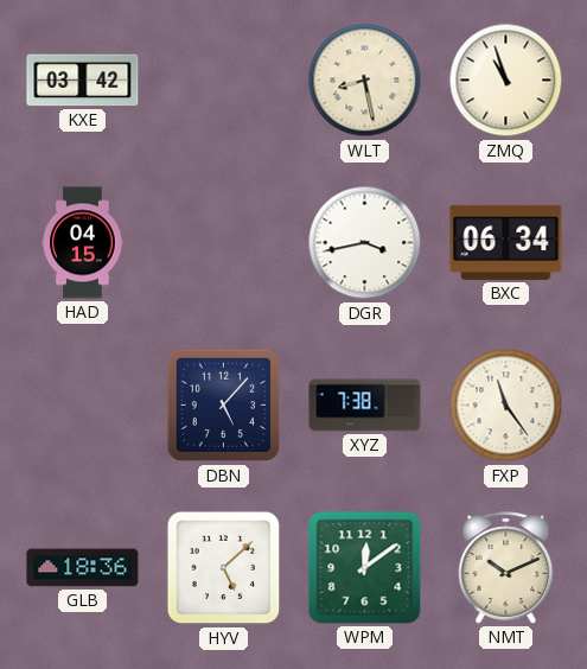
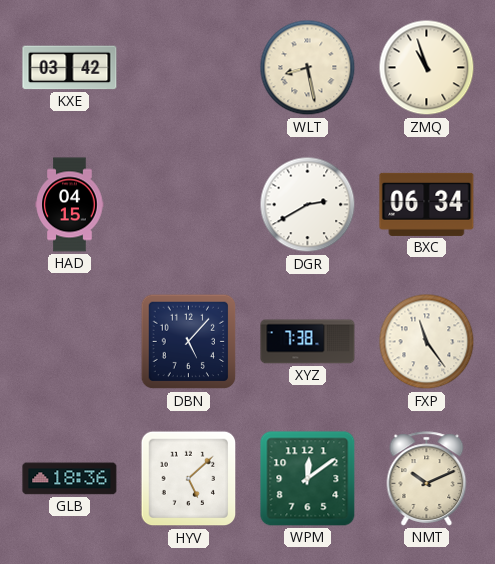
DGR: 3:43 -> 2:40
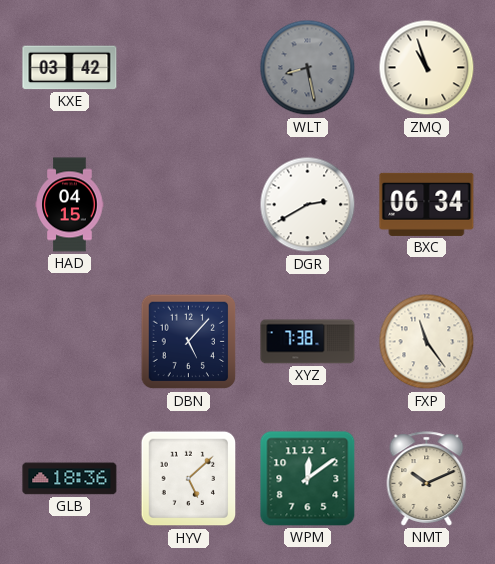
WLT dial: cream -> grey
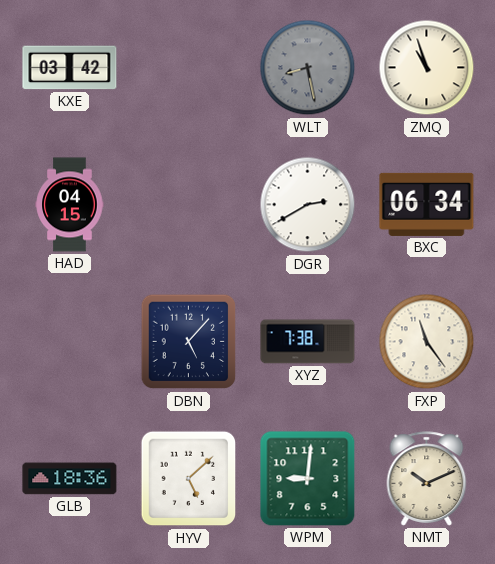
WPM: 12:09 -> 9:01
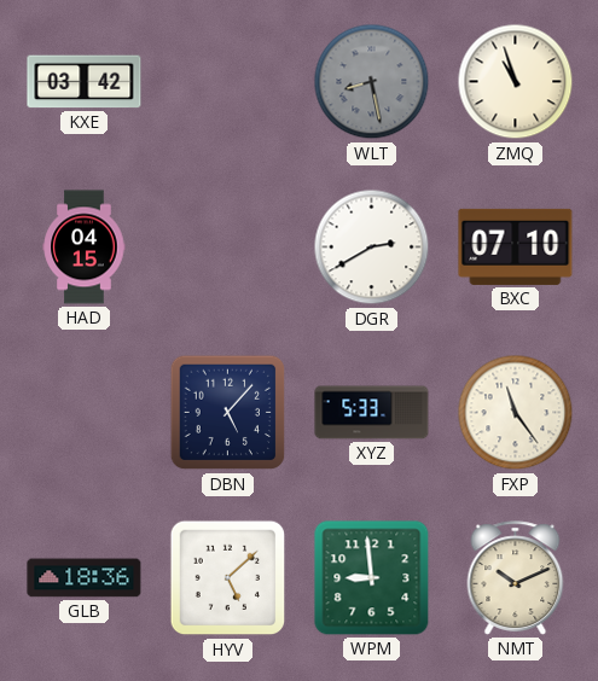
BXC: 06:34 -> 07:10
XYZ: 7:38 -> 5:33
WPM: 9:01 -> 8:59
